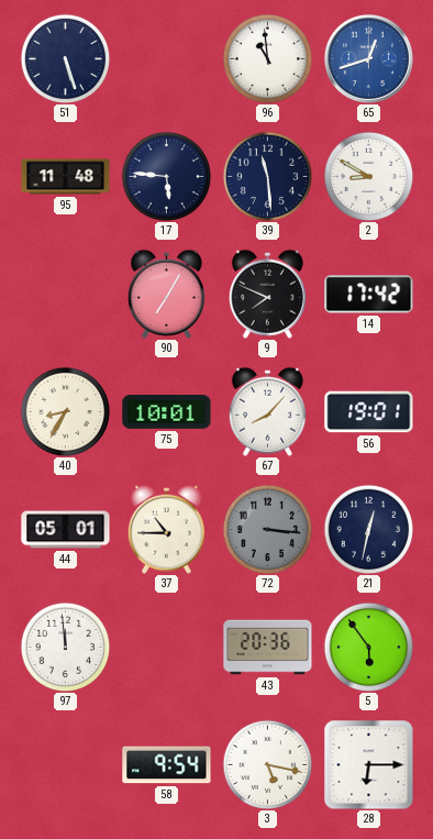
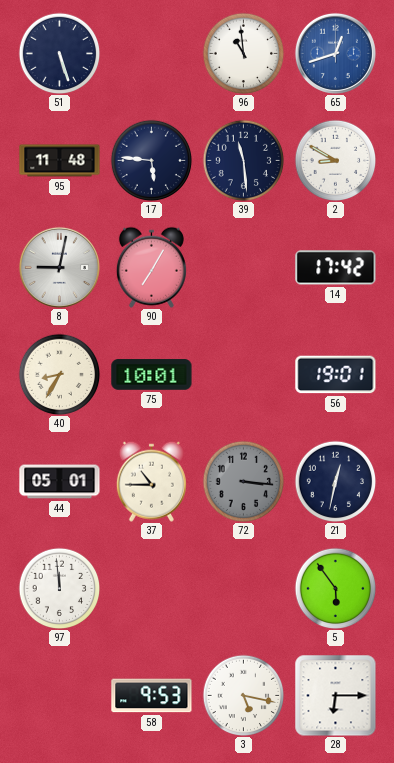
8: none -> 9:02
9: 7:49 -> none
67: 8:07 -> none
43: 20:36 -> none
58: 9:54 -> 9:53
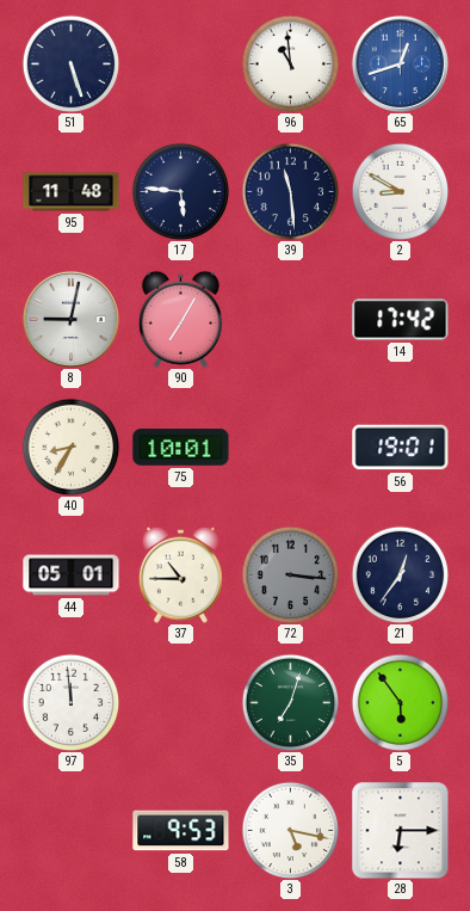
21: 12:32 -> 12:36
35: none -> 7:03
